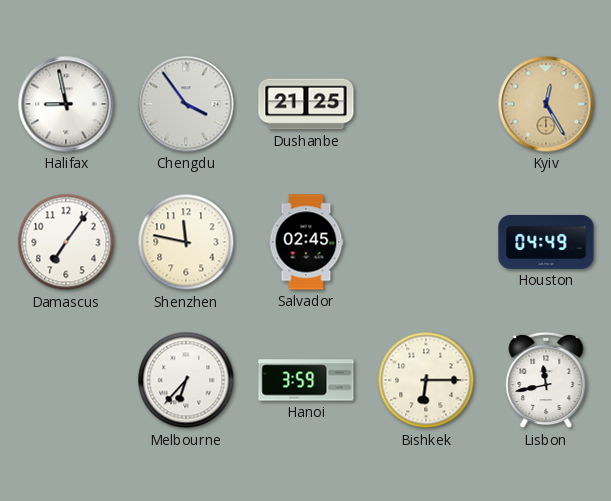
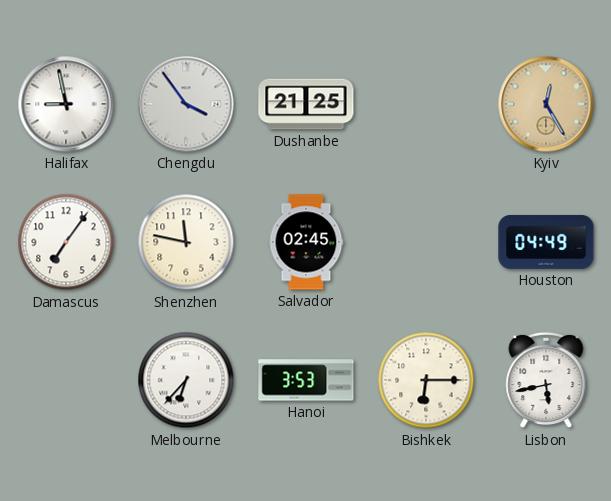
Hanoi: 3:59 -> 3:53
Lisbon: 11:43 -> 5:43
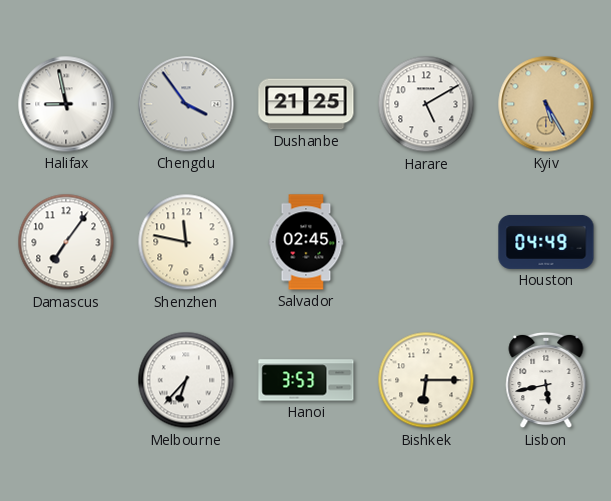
Harare: none -> 5:10
Kyiv: 12:25 -> 5:25
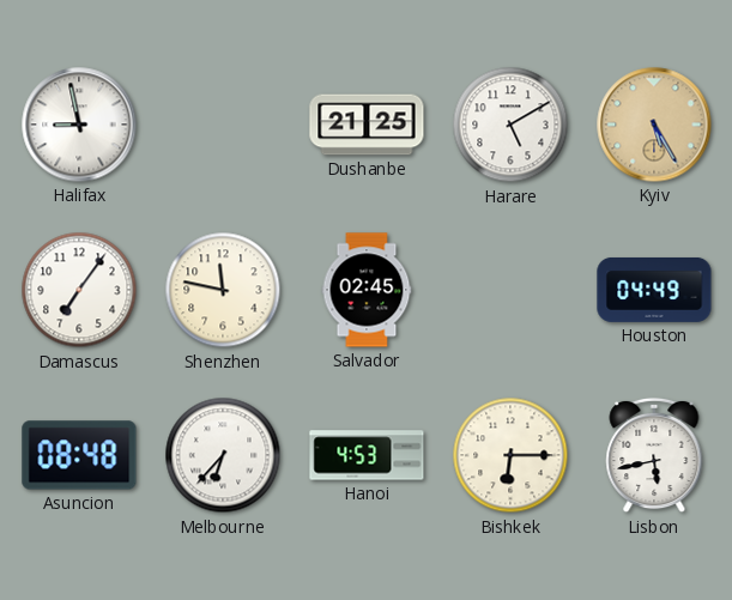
Chengdu: 3:54 -> none
Asuncion: none -> 08:48
Hanoi: 3:53 -> 4:53
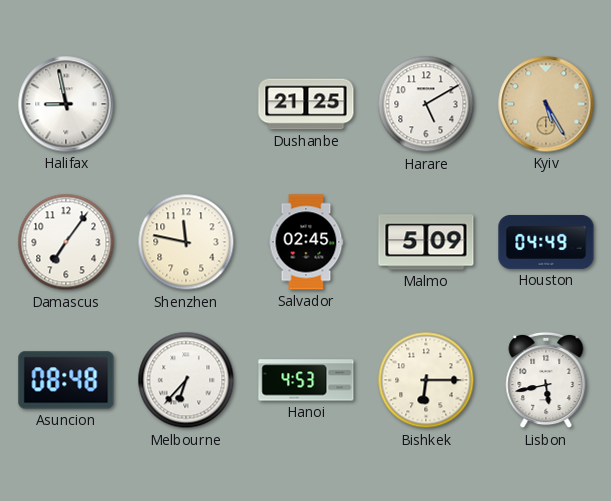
Malmo: none -> 5:09
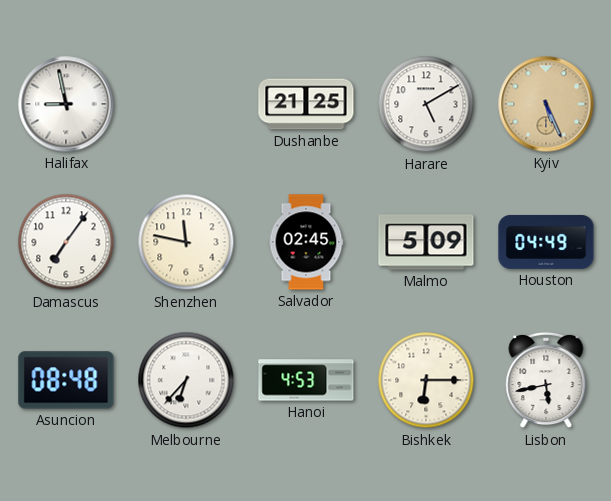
Kyiv: 5:25 -> 5:26
